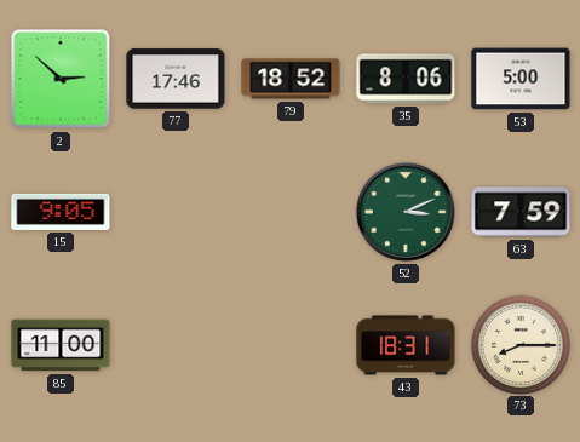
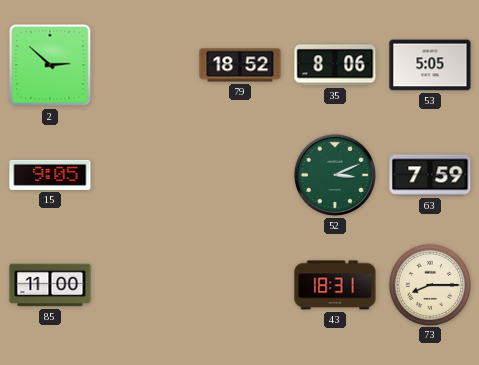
77: 17:46 -> none
53: 5:00 -> 5:05
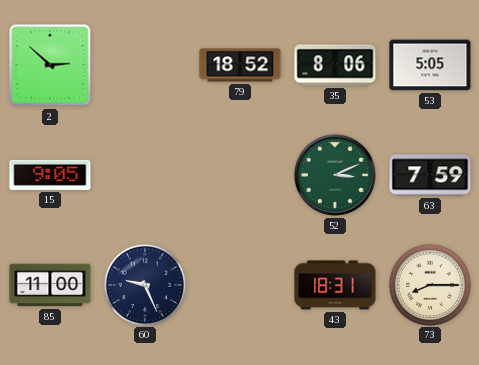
60: none -> 9:26
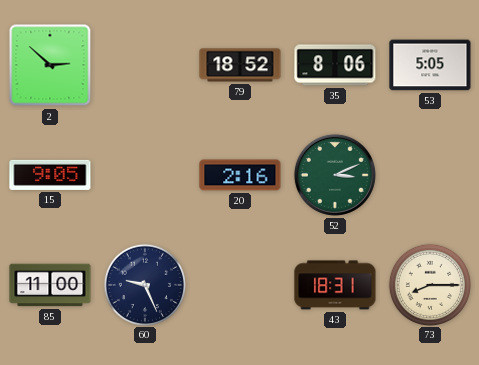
20: none -> 2:16
63: 7:59 -> none
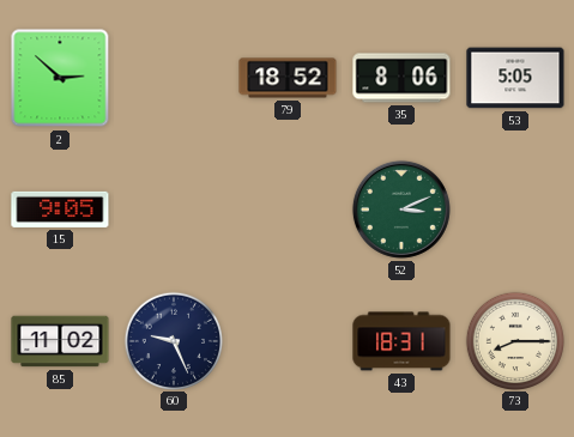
20: 2:16 -> none
85: 11:00 -> 11:02
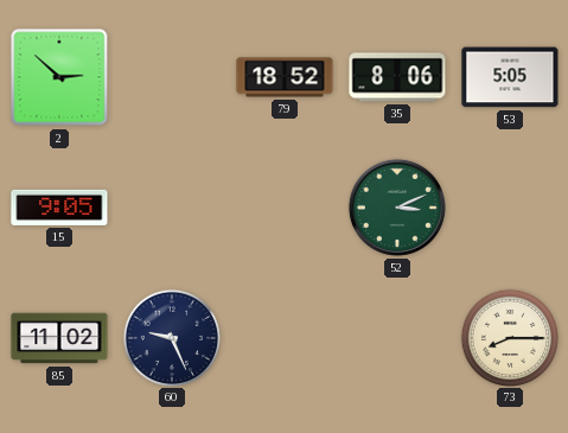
43: 18:31 -> none
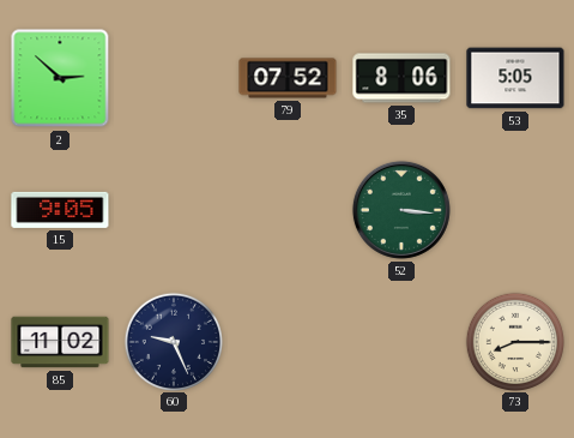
79: 18:52 -> 07:52
52: 3:11 -> 3:16
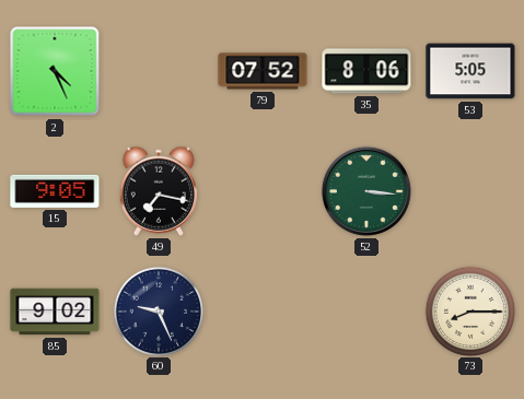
2: 2:52 -> 4:26
49: none -> 7:17
85: 11:02 -> 9:02
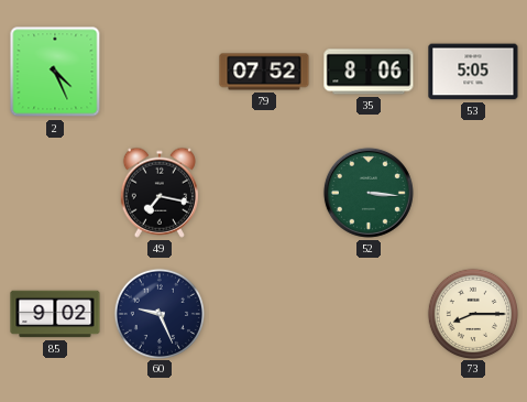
15: 9:05 -> none
